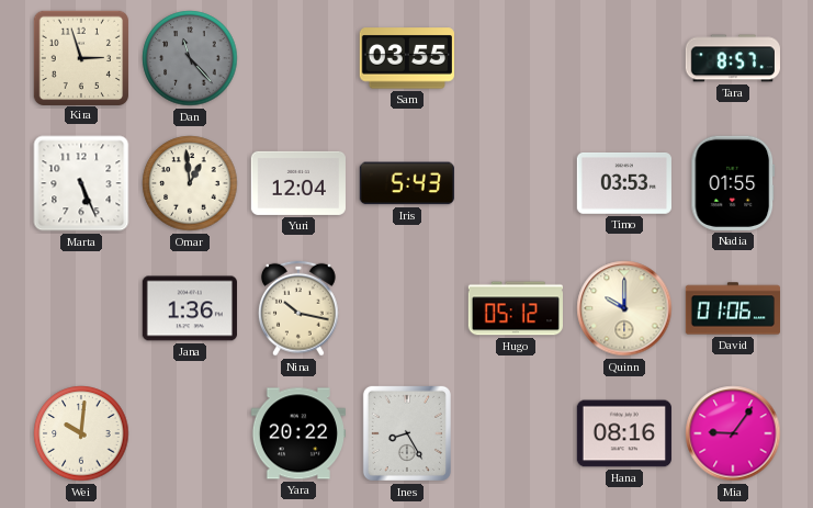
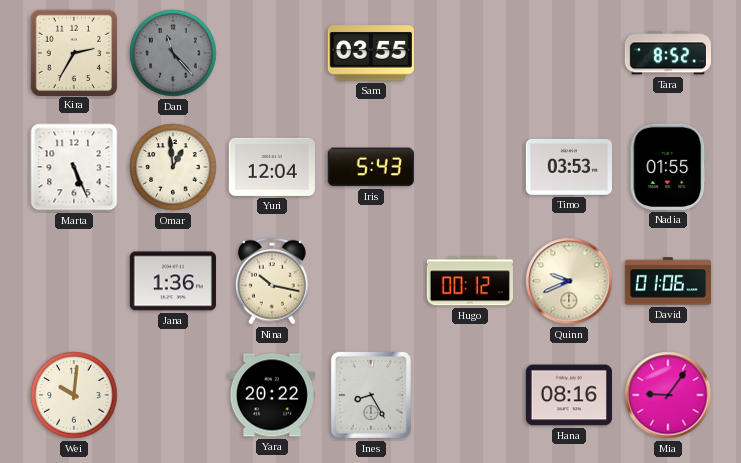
Kira: 2:57 -> 2:35
Tara: 8:57 -> 8:52
Hugo: 05:12 -> 00:12
Quinn: 10:00 -> 9:41
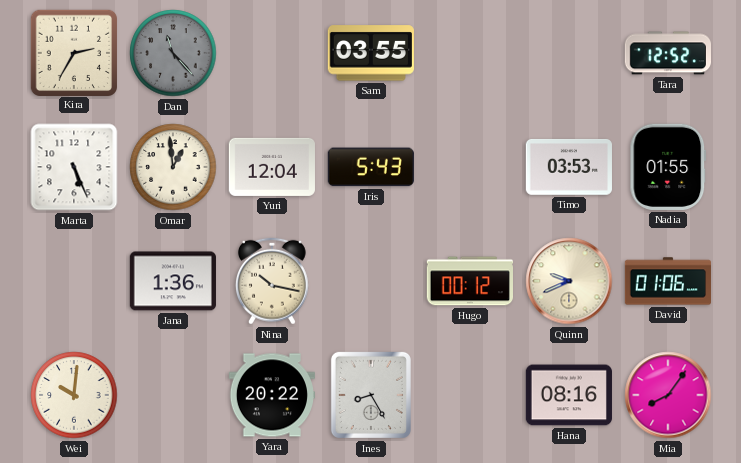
Tara: 8:52 -> 12:52
Mia: 9:06 -> 8:06
